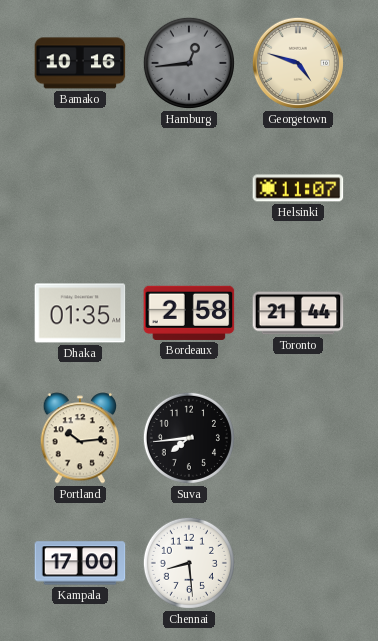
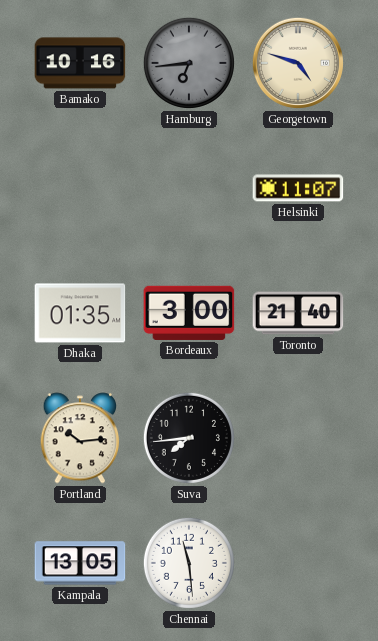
Hamburg: 12:44 -> 6:44
Bordeaux: 2:58 -> 3:00
Toronto: 21:44 -> 21:40
Kampala: 17:00 -> 13:05
Chennai: 8:29 -> 11:29
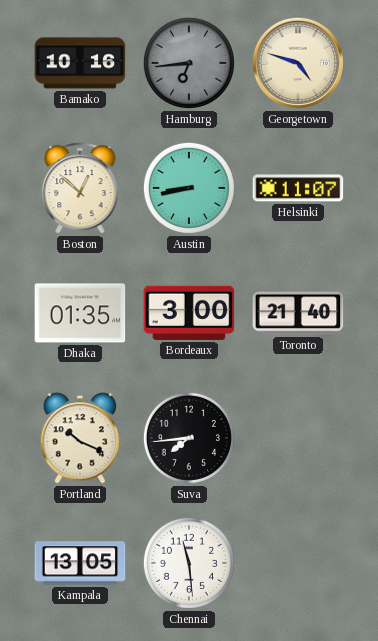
Boston: none -> 12:52
Austin: none -> 8:43
Portland: 10:14 -> 10:19
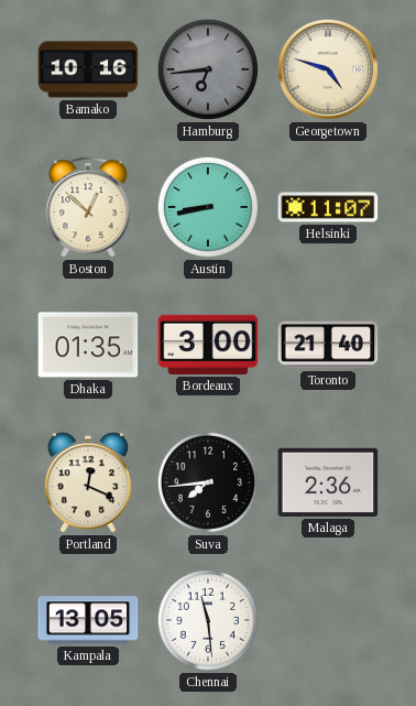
Portland: 10:19 -> 12:19
Malaga: none -> 2:36
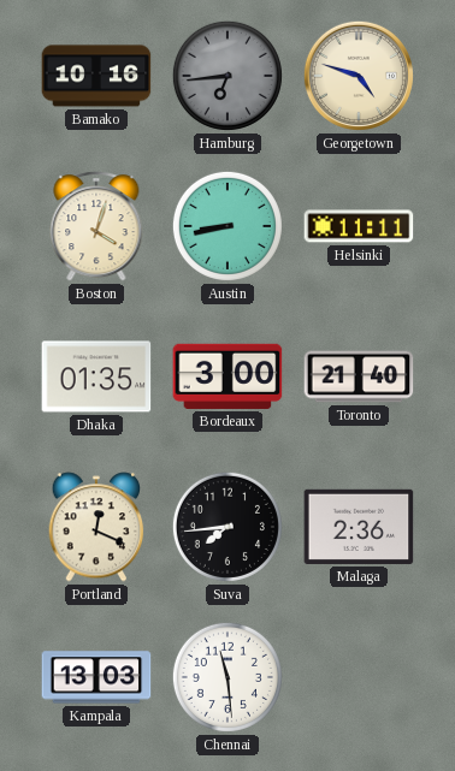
Boston: 12:52 -> 4:03
Helsinki: 11:07 -> 11:11
Kampala: 13:05 -> 13:03
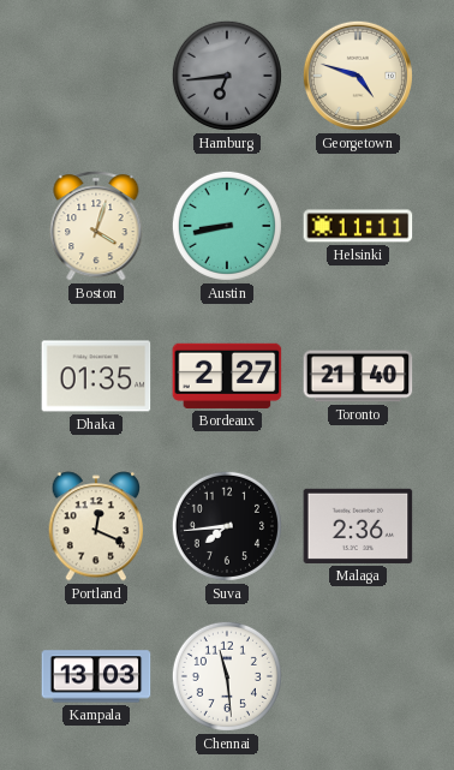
Bamako: 10:16 -> none
Bordeaux: 3:00 -> 2:27
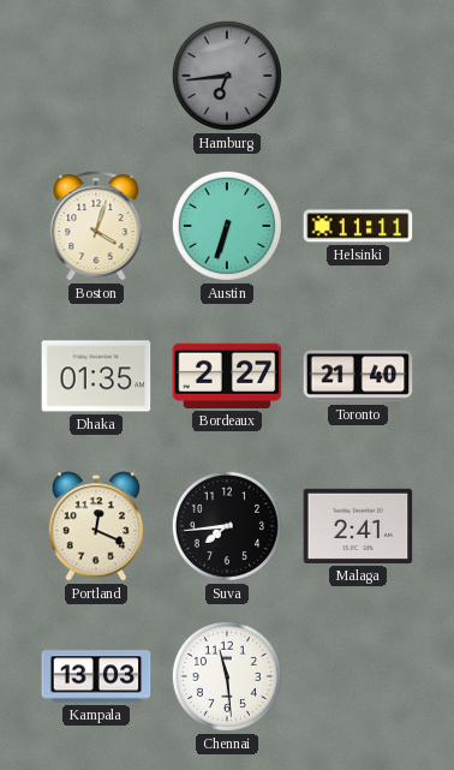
Georgetown: 4:48 -> none
Austin: 8:43 -> 6:33
Malaga: 2:36 -> 2:41
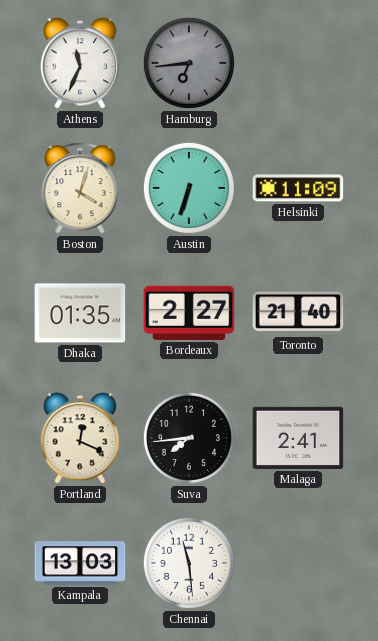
Athens: none -> 11:34
Helsinki: 11:11 -> 11:09
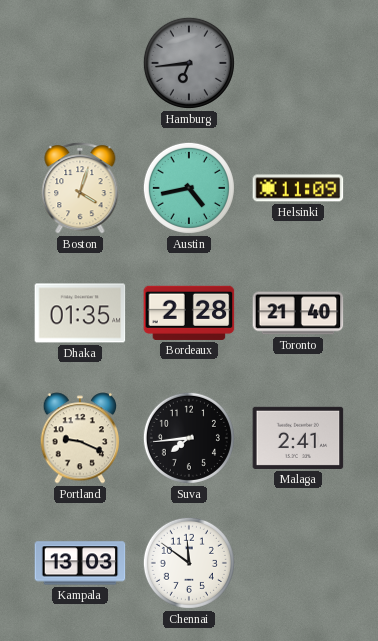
Athens: 11:34 -> none
Austin: 6:33 -> 4:43
Bordeaux: 2:27 -> 2:28
Portland: 12:19 -> 9:19
Chennai: 11:29 -> 11:51
